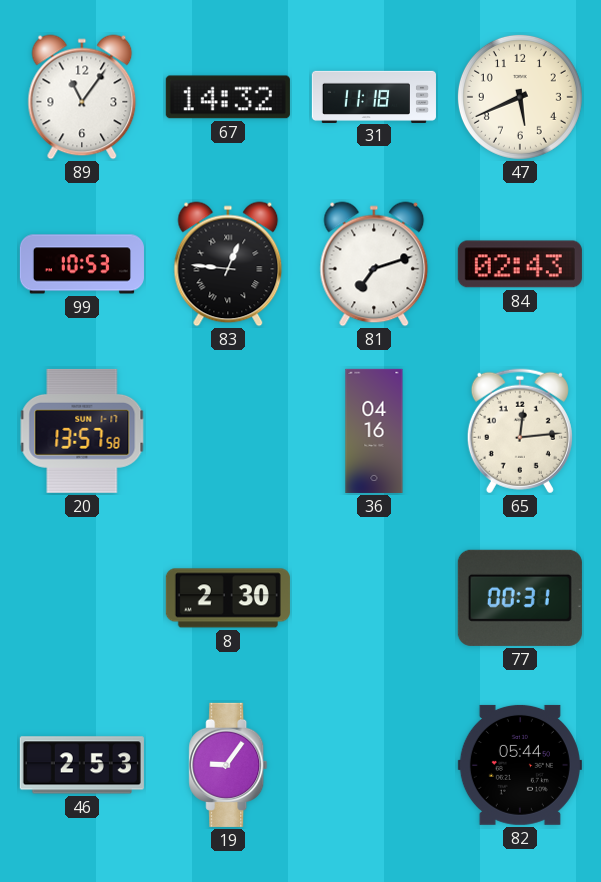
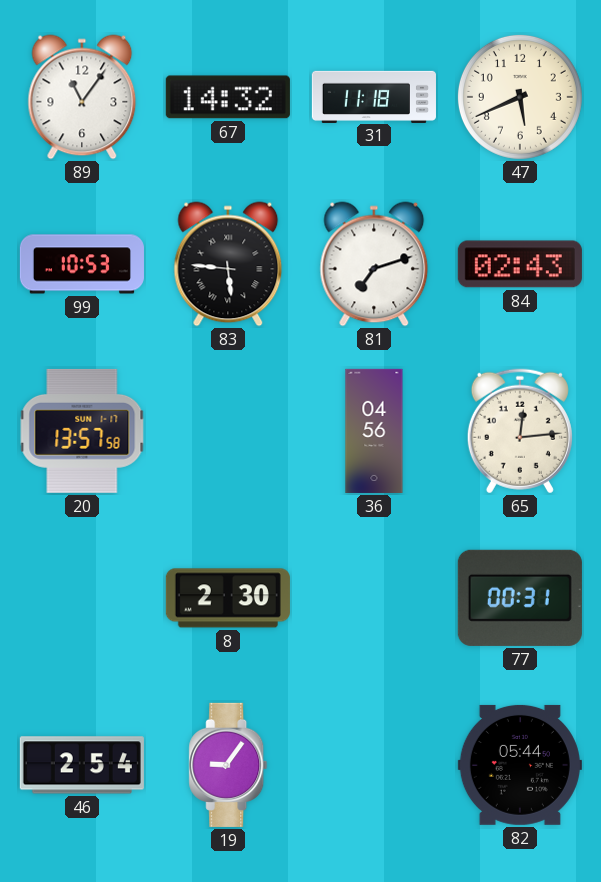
83: 12:46 -> 5:46
36: 04:16 -> 04:56
46: 2:53 -> 2:54
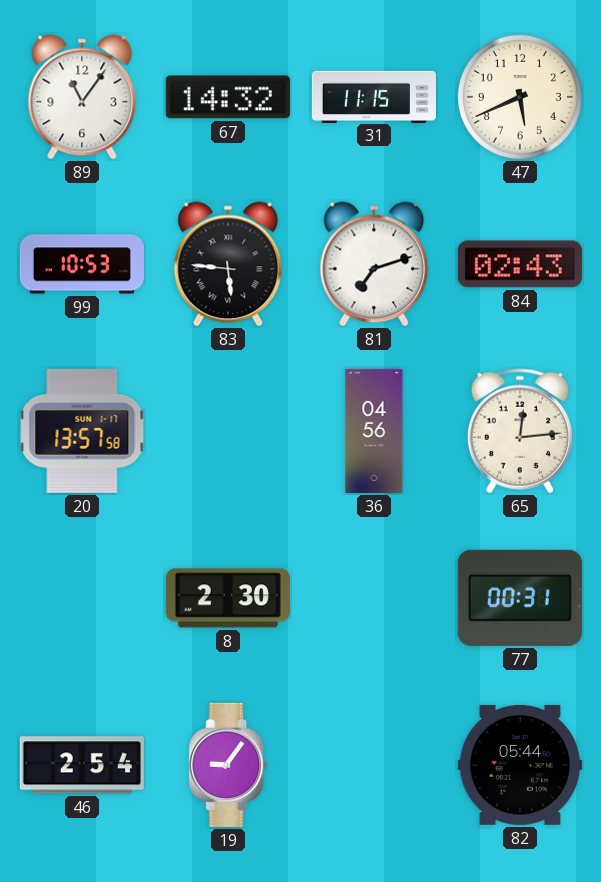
31: 11:18 -> 11:15
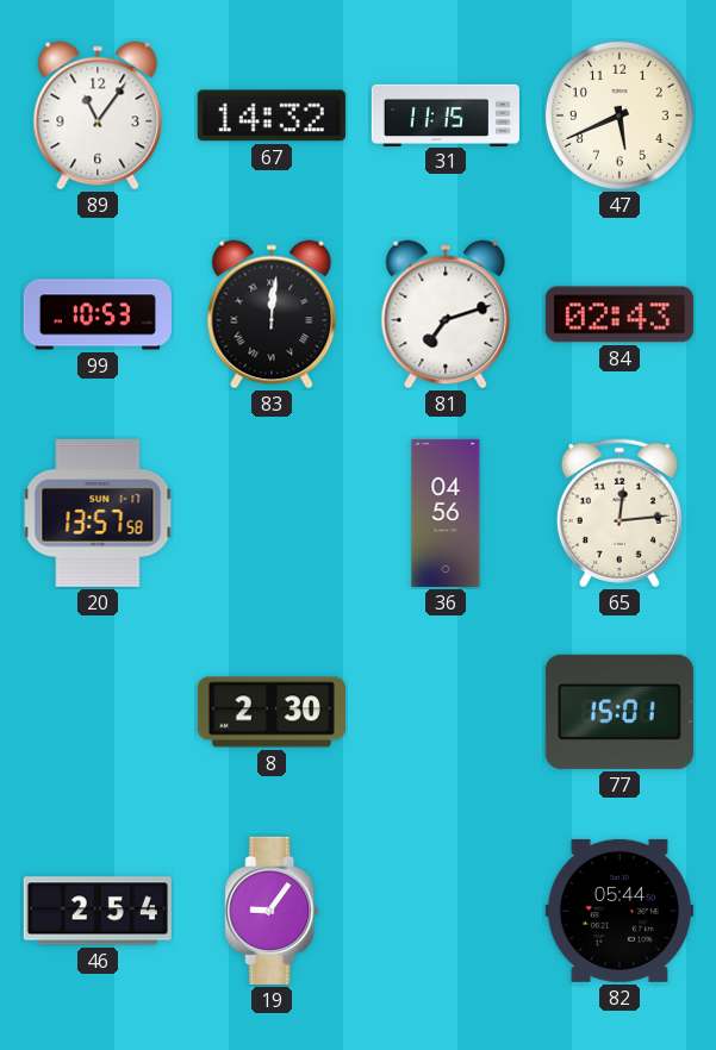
83: 5:46 -> 12:01
77: 00:31 -> 15:01
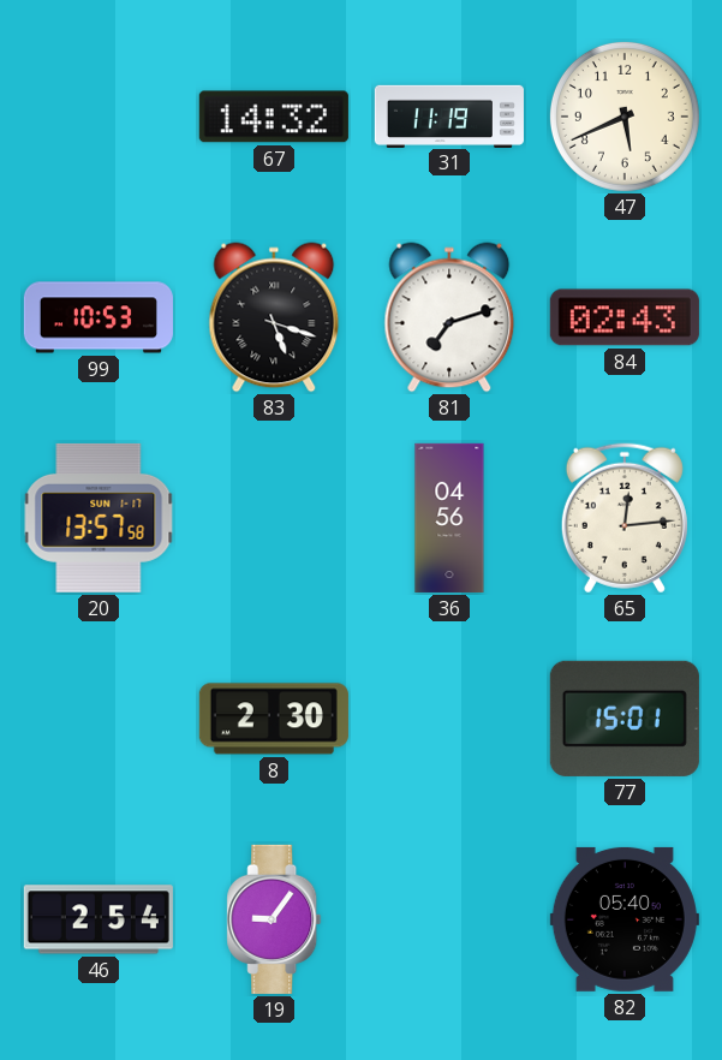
89: 11:06 -> none
31: 11:15 -> 11:19
83: 12:01 -> 5:18
82: 05:44 -> 05:40
